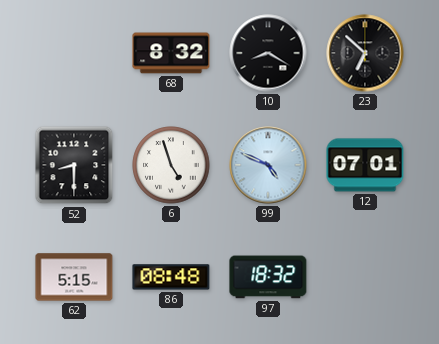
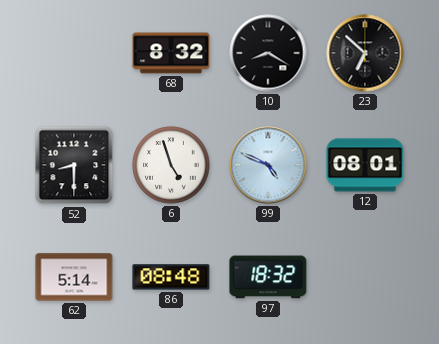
12: 07:01 -> 08:01
62: 5:15 -> 5:14
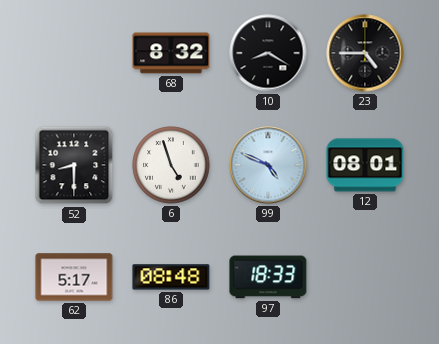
23: 6:52 -> 4:45
62: 5:14 -> 5:17
97: 18:32 -> 18:33
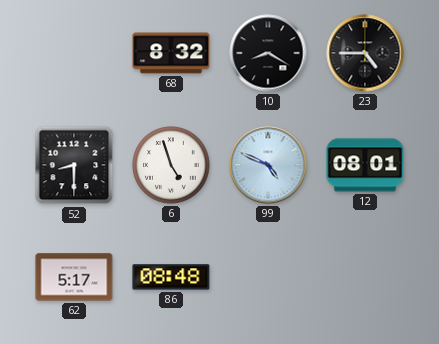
97: 18:33 -> none
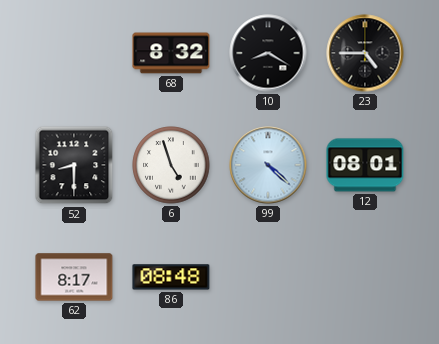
99: 4:49 -> 4:22
62: 5:17 -> 8:17
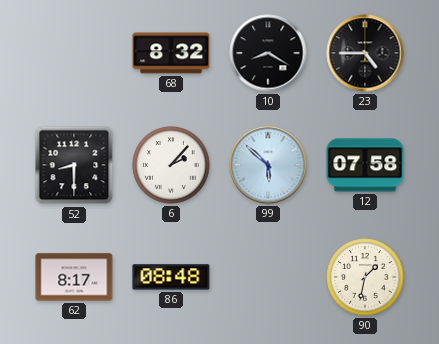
6: 4:57 -> 2:07
99: 4:22 -> 5:52
12: 08:01 -> 07:58
90: none -> 1:32
